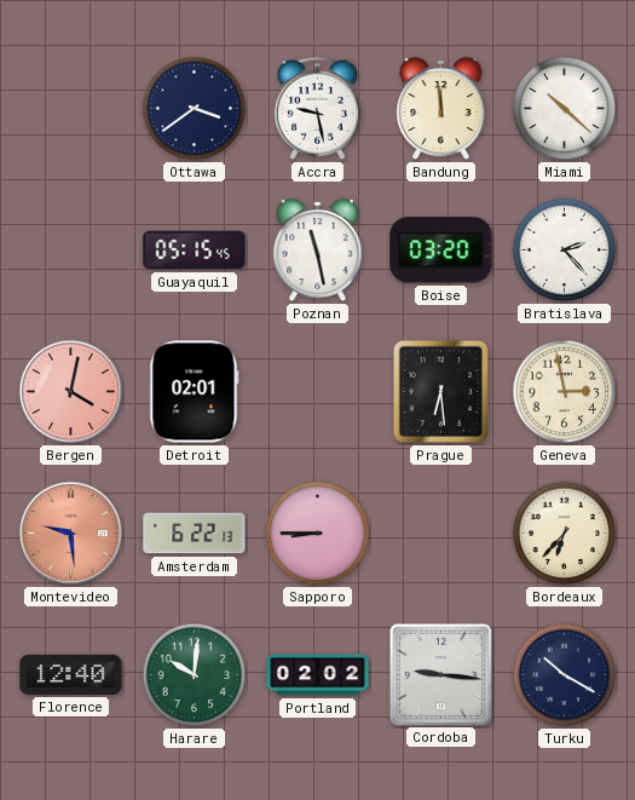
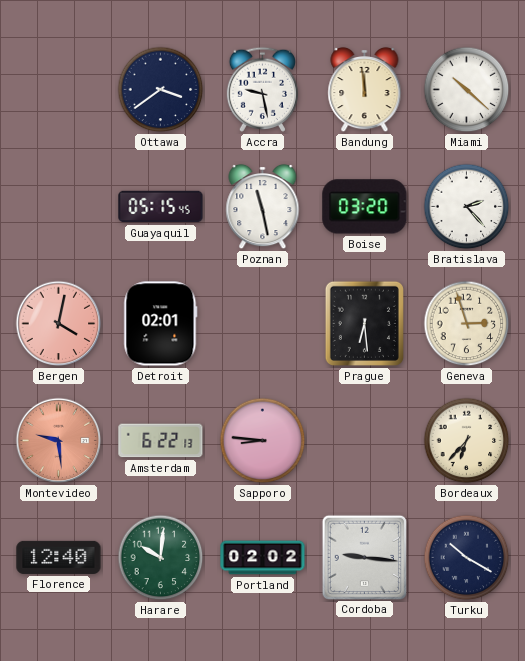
Geneva: 2:58 -> 2:57
Sapporo: 8:45 -> 8:46
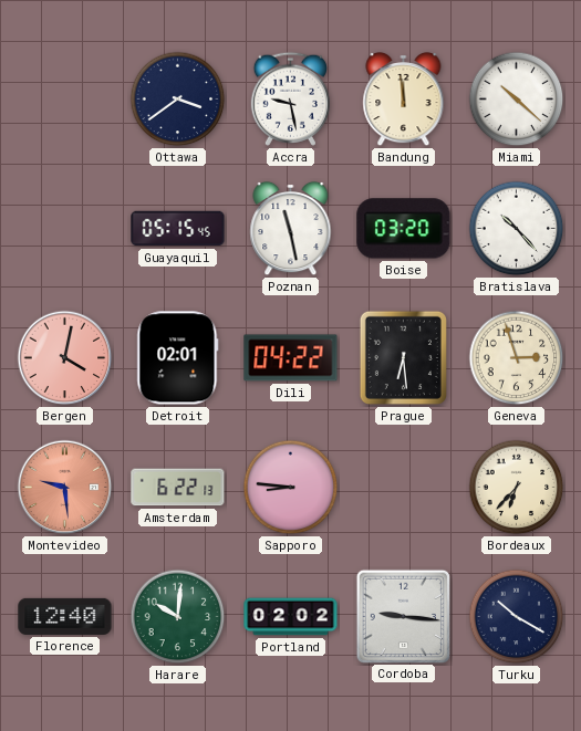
Bratislava: 2:23 -> 10:23
Dili: none -> 04:22
